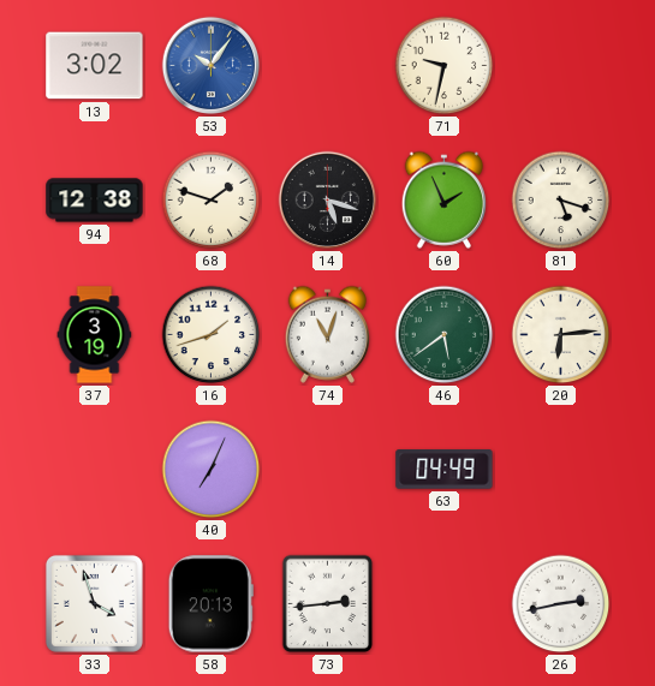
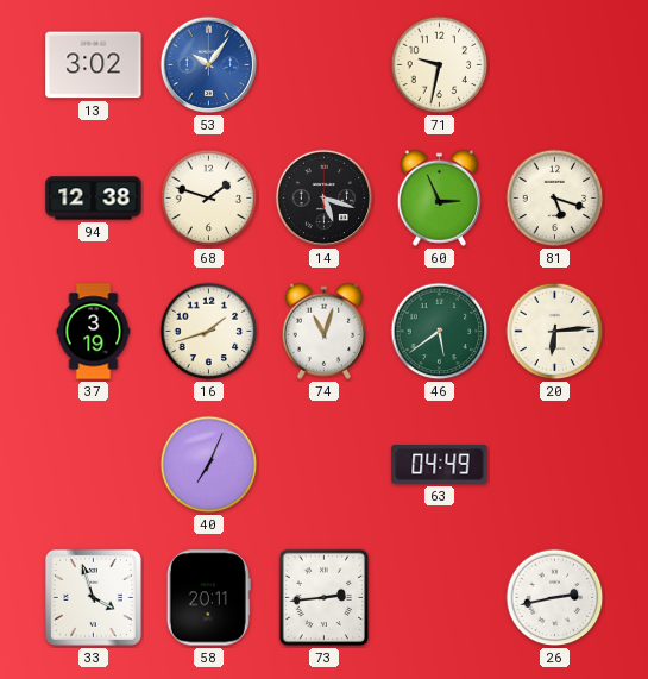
60: 1:56 -> 2:56
58: 20:13 -> 20:11
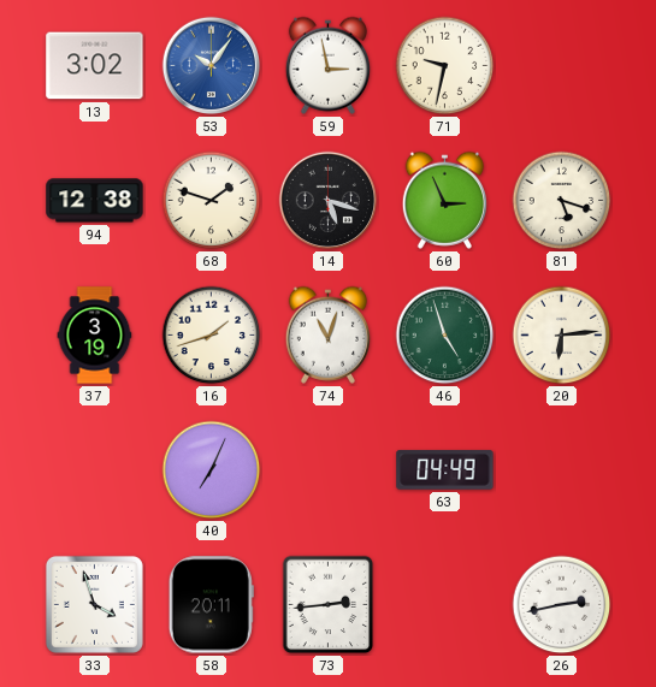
59: none -> 2:58
46: 5:39 -> 4:57
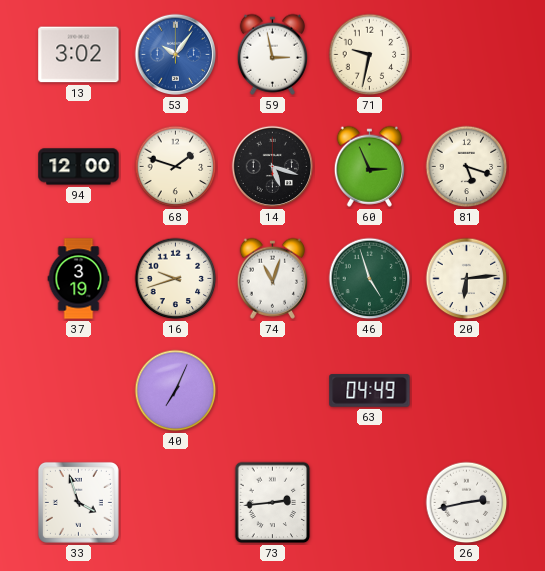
94: 12:38 -> 12:00
16: 1:42 -> 9:42
58: 20:11 -> none
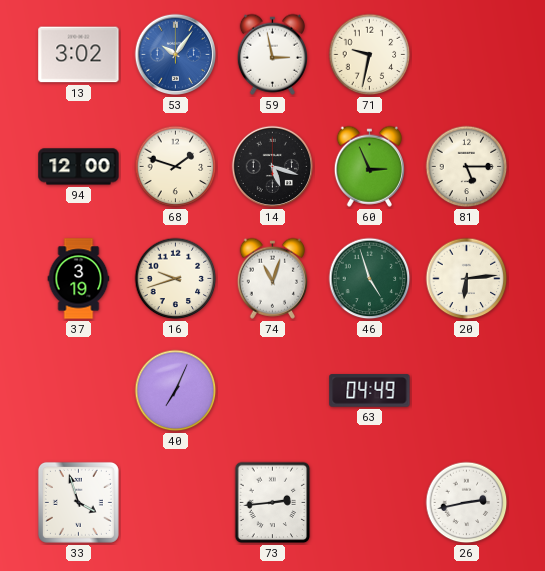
81: 5:18 -> 5:15
